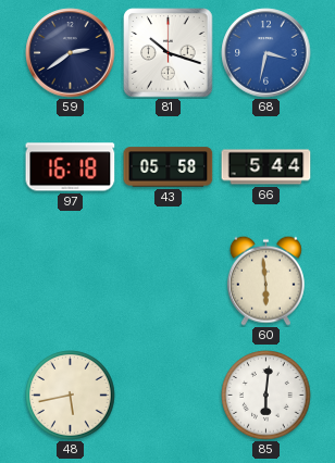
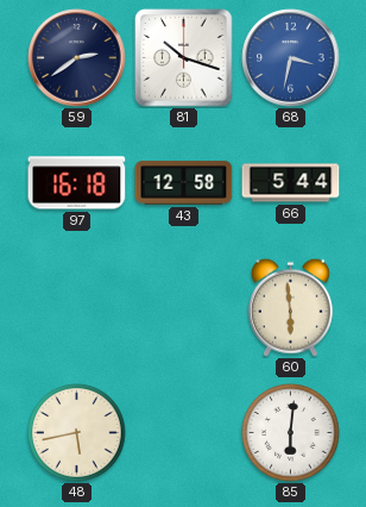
43: 05:58 -> 12:58
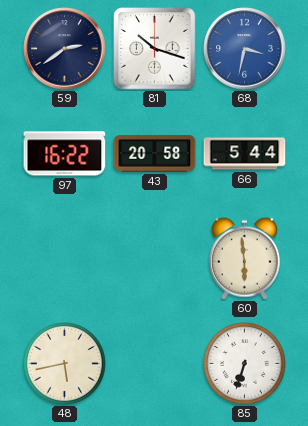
97: 16:18 -> 16:22
43: 12:58 -> 20:58
85: 6:01 -> 6:33
